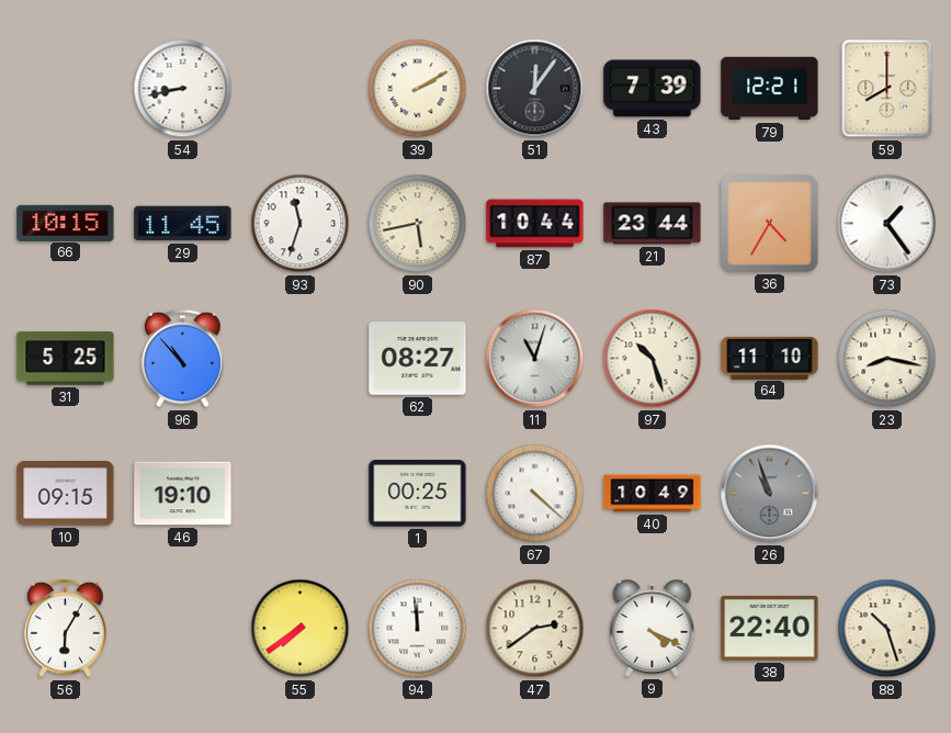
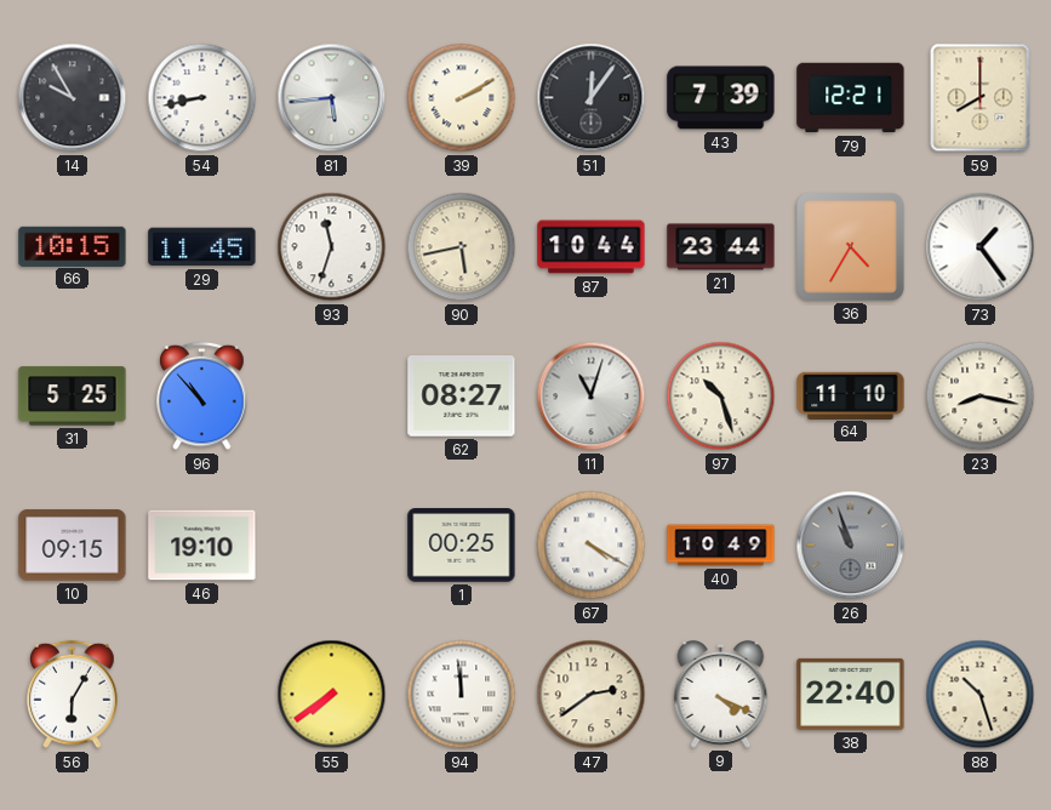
14: none -> 9:55
81: none -> 5:44
67: 4:22 -> 4:20
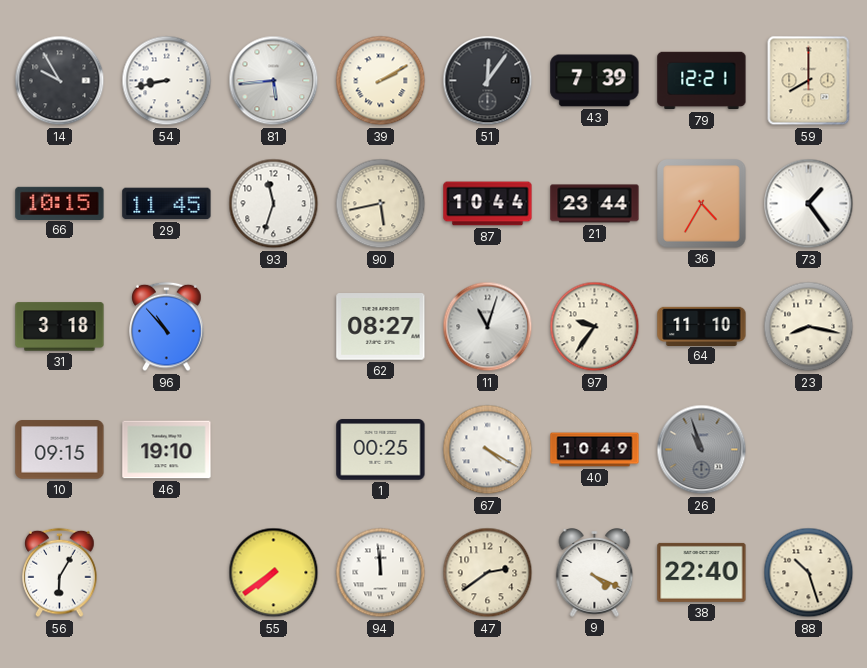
31: 5:25 -> 3:18
97: 10:27 -> 9:36
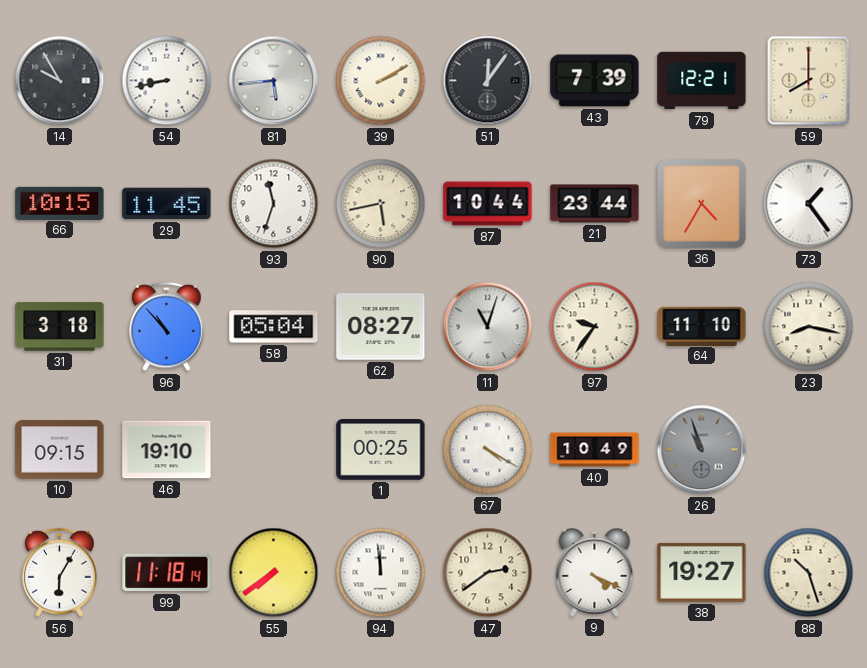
58: none -> 05:04
99: none -> 11:18
38: 22:40 -> 19:27
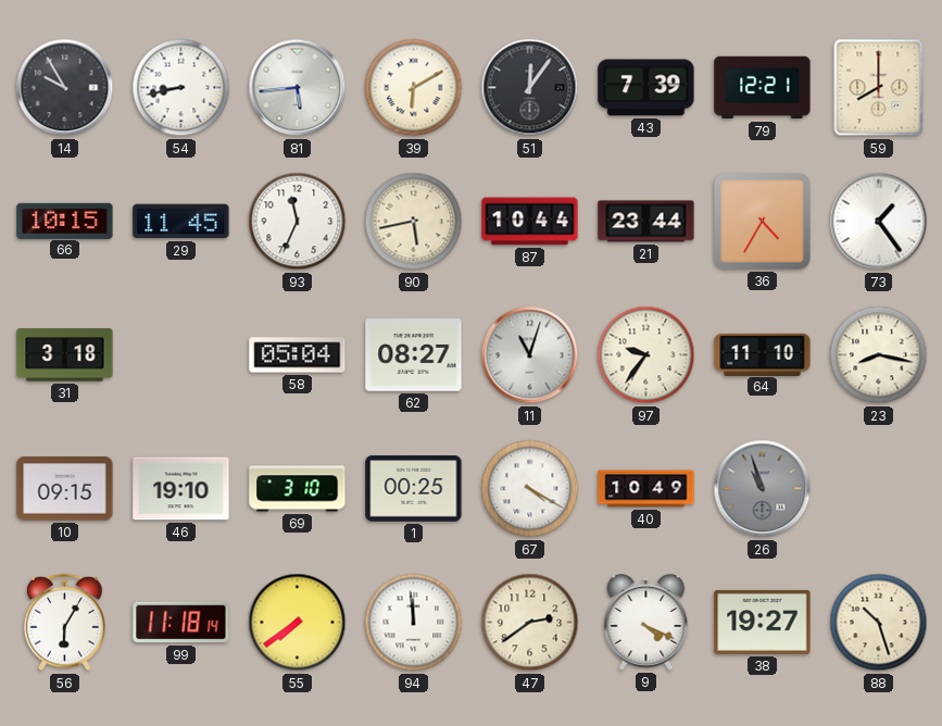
39: 2:10 -> 6:10
93: 11:33 -> 11:34
96: 10:53 -> none
69: none -> 3:10
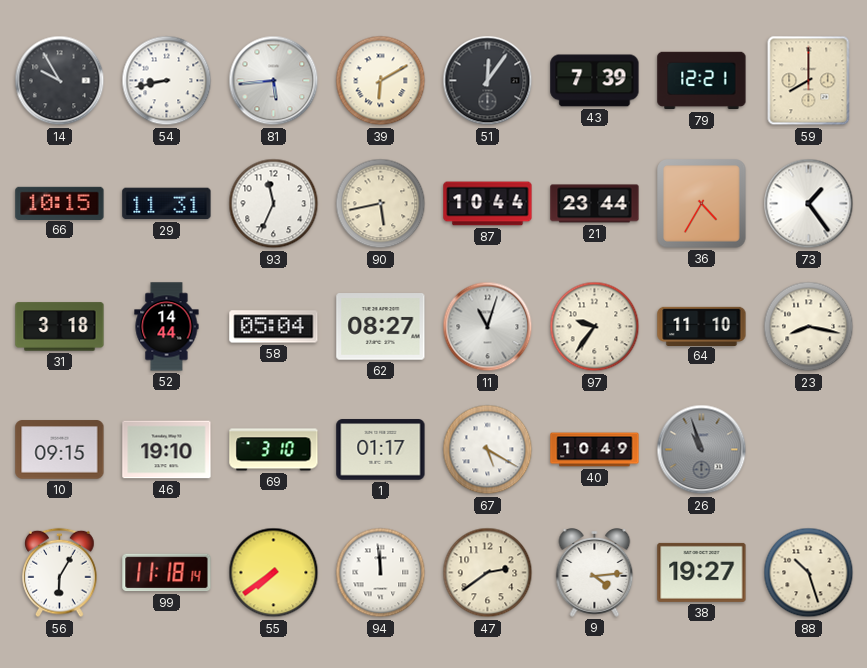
29: 11:45 -> 11:31
52: none -> 14:44
1: 00:25 -> 01:17
67: 4:20 -> 5:20
9: 4:19 -> 4:14
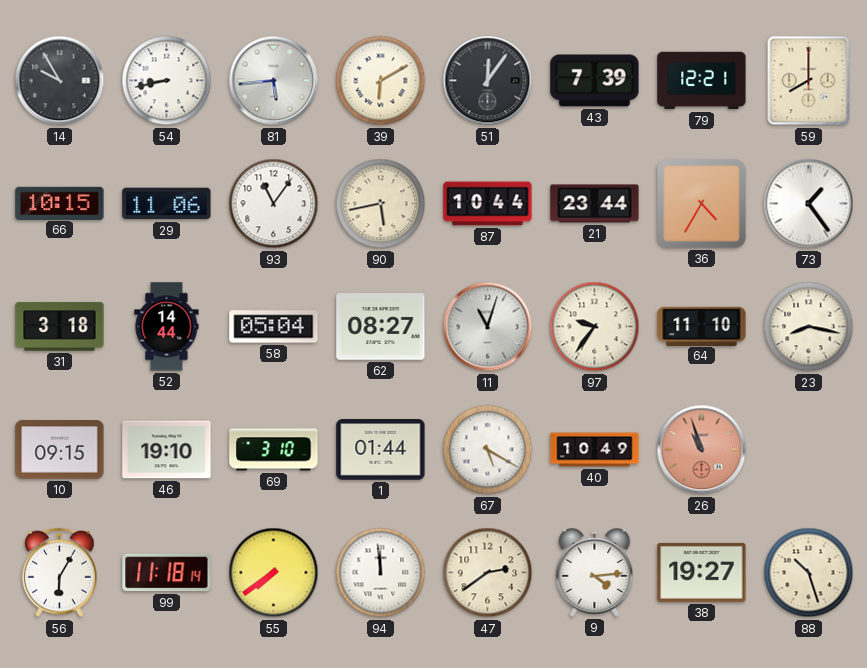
29: 11:31 -> 11:06
93: 11:34 -> 11:06
1: 01:17 -> 01:44
26 dial: grey -> salmon
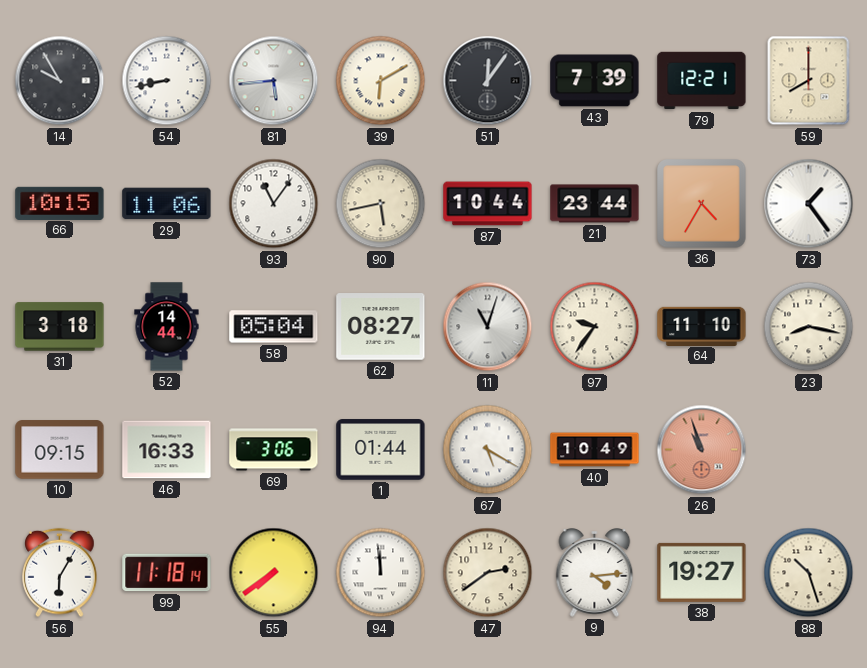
46: 19:10 -> 16:33
69: 3:10 -> 3:06
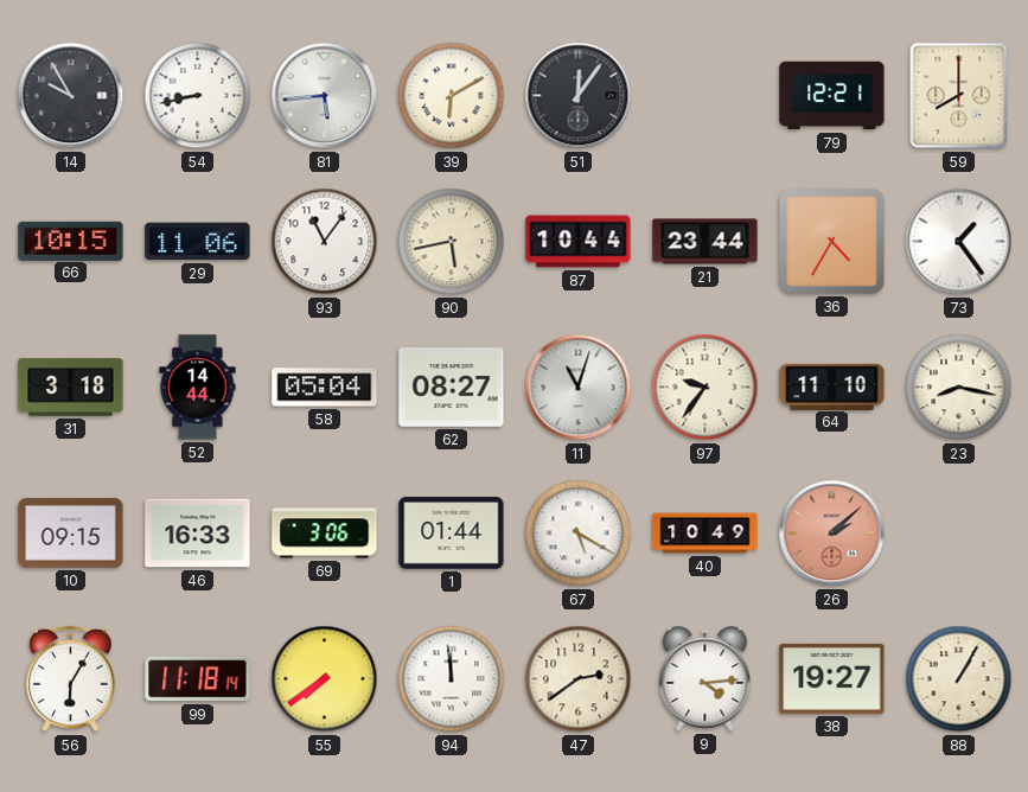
43: 7:39 -> none
26: 10:57 -> 2:08
88: 10:27 -> 1:05
